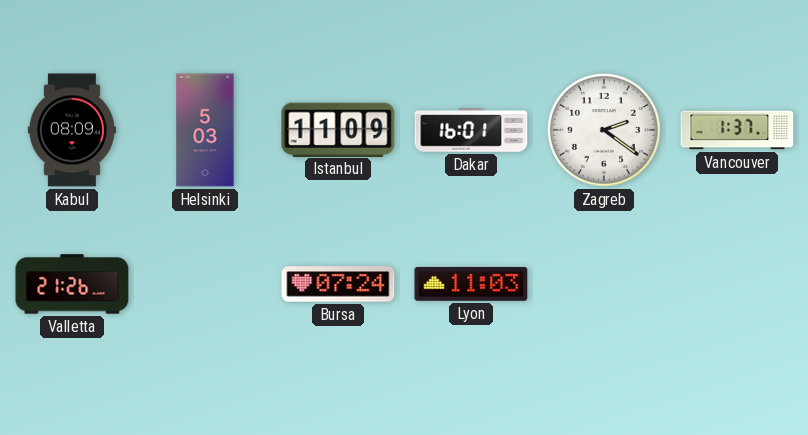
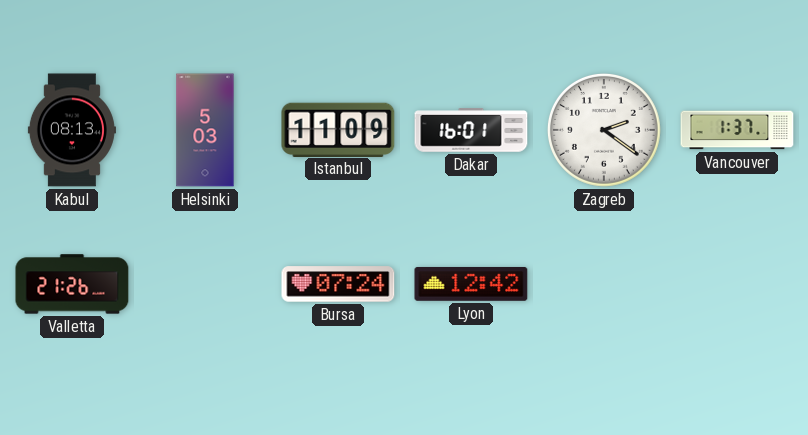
Kabul: 08:09 -> 08:13
Lyon: 11:03 -> 12:42
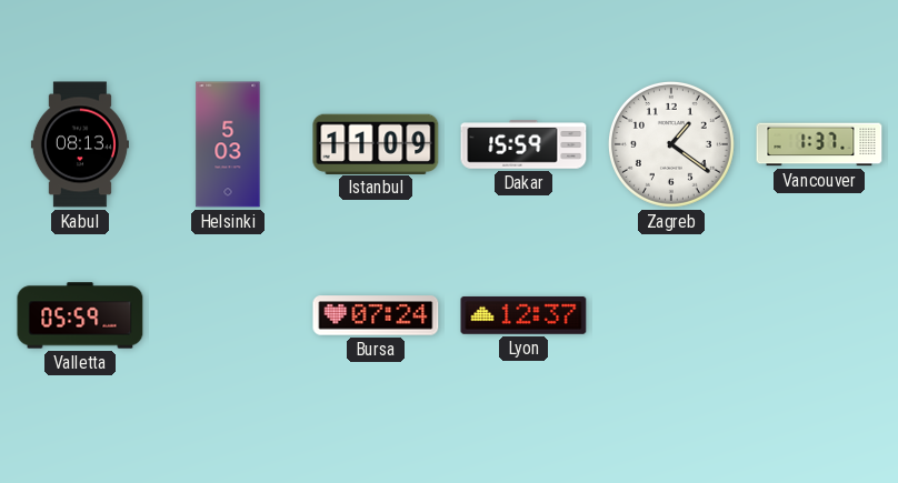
Dakar: 16:01 -> 15:59
Zagreb: 2:21 -> 1:21
Valletta: 21:26 -> 05:59
Lyon: 12:42 -> 12:37
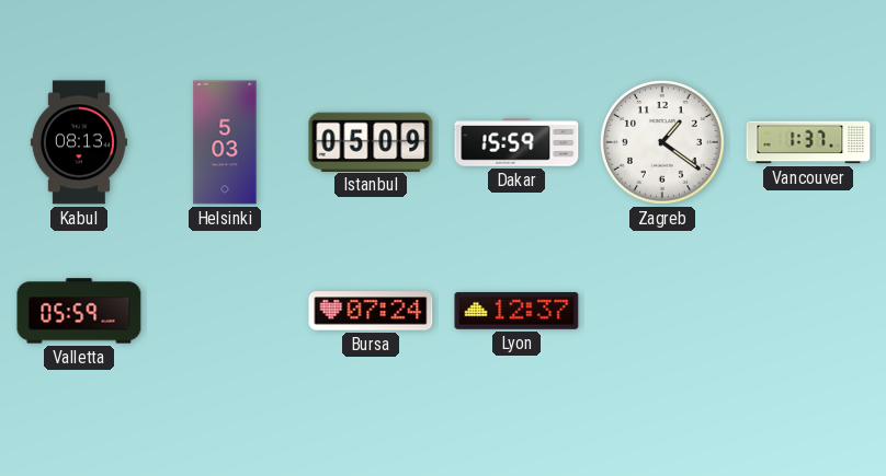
Istanbul: 11:09 -> 05:09
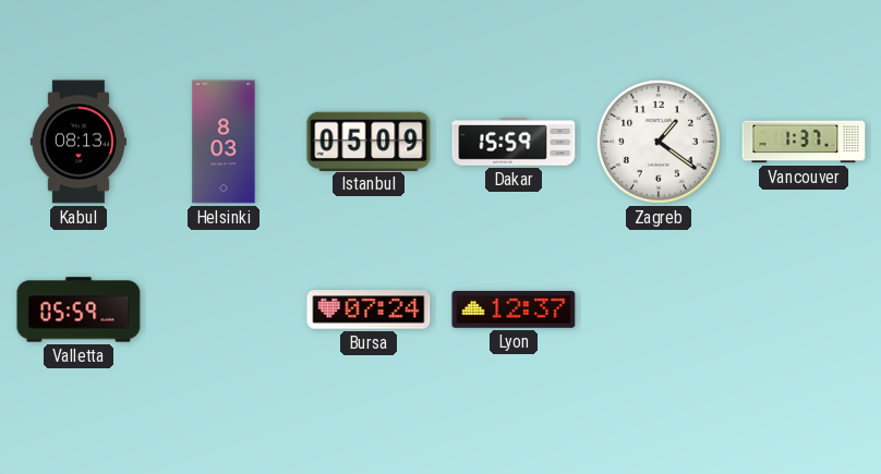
Helsinki: 5:03 -> 8:03
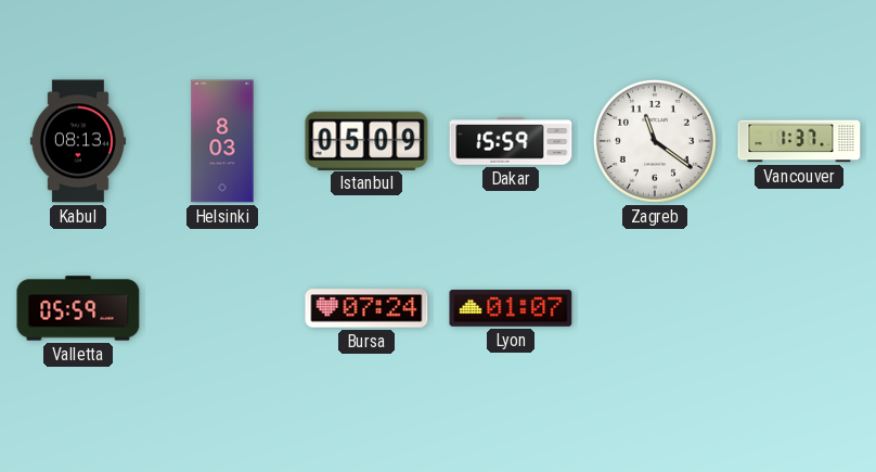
Zagreb: 1:21 -> 11:21
Lyon: 12:37 -> 01:07
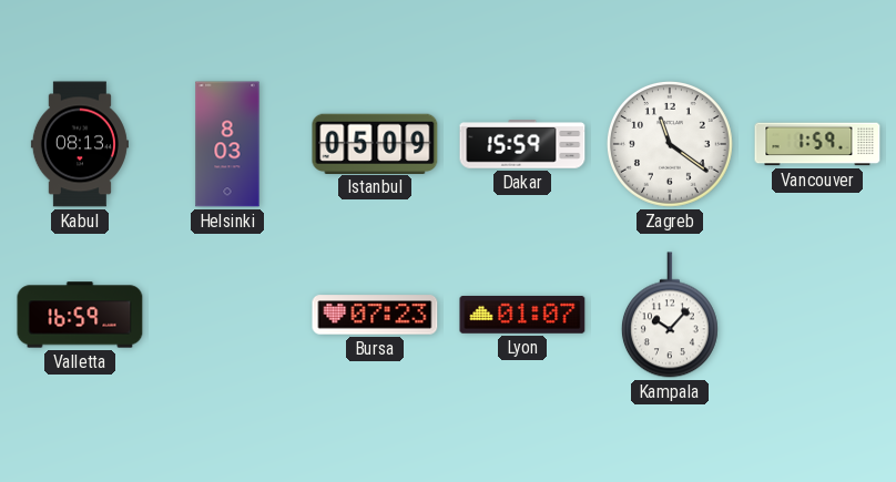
Vancouver: 1:37 -> 1:59
Valletta: 05:59 -> 16:59
Bursa: 07:24 -> 07:23
Kampala: none -> 10:07
